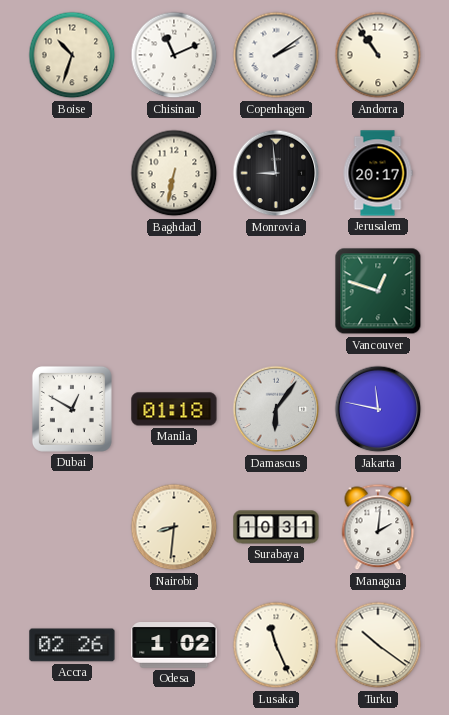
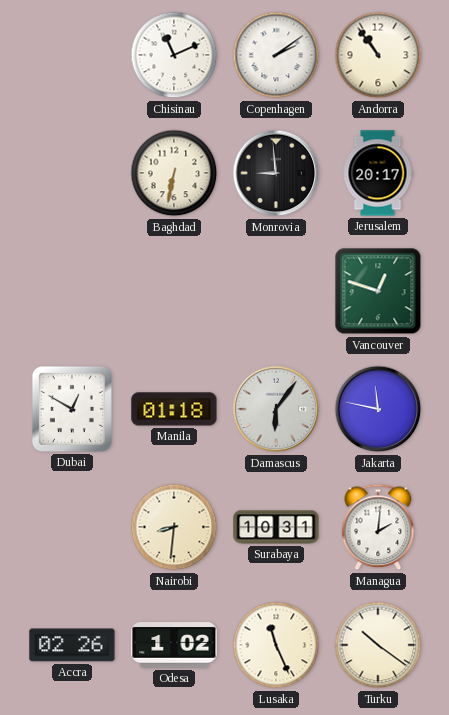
Boise: 10:33 -> none
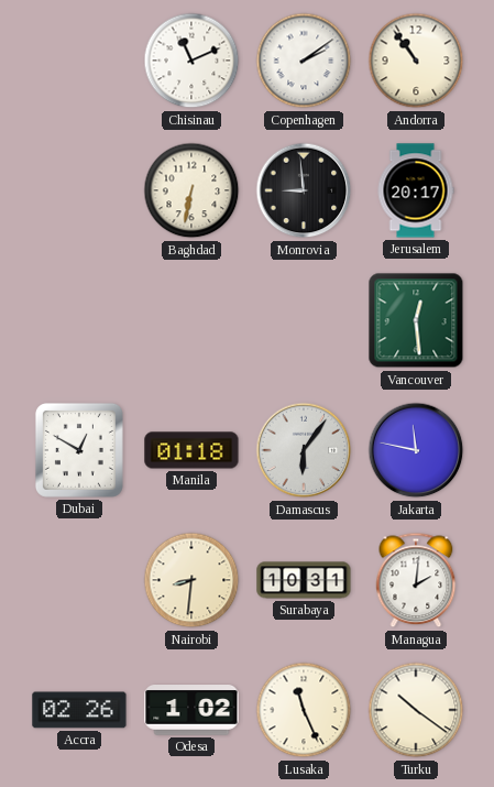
Vancouver: 12:48 -> 12:29
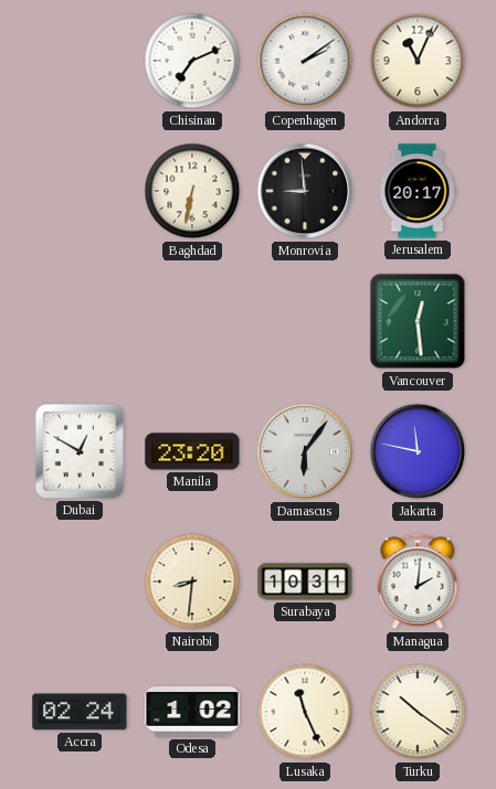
Chisinau: 11:11 -> 7:11
Andorra: 10:54 -> 11:04
Manila: 01:18 -> 23:20
Accra: 02:26 -> 02:24
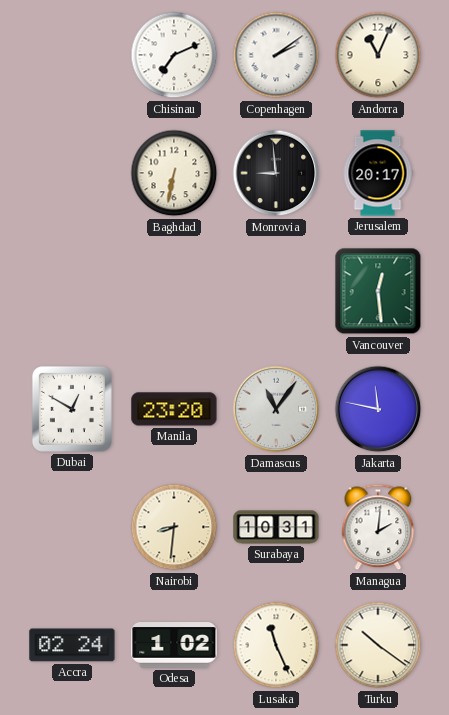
Damascus: 6:06 -> 11:06
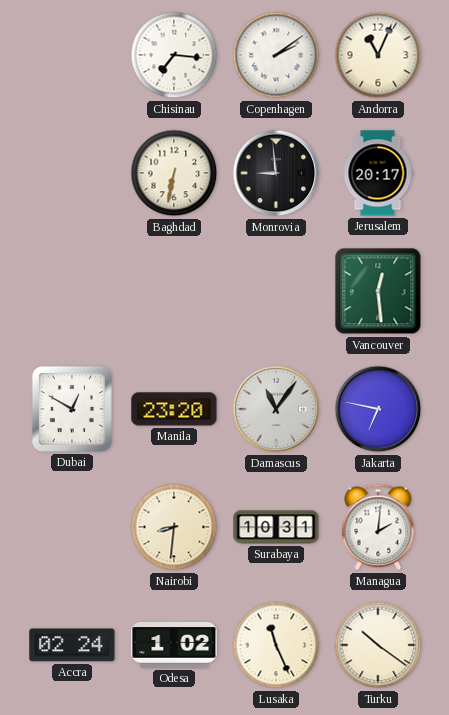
Chisinau: 7:11 -> 7:16
Jakarta: 11:47 -> 6:47
